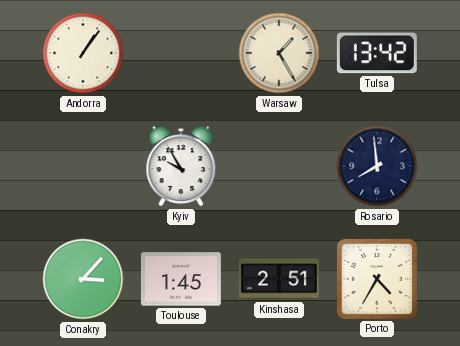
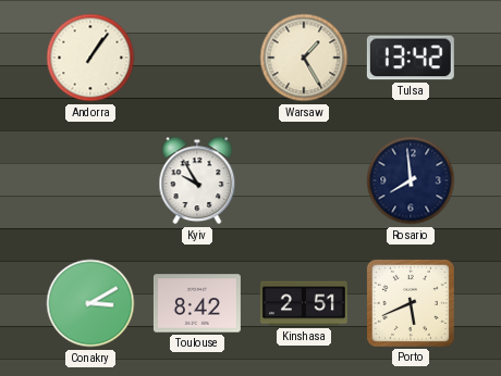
Conakry: 3:07 -> 3:10
Toulouse: 1:45 -> 8:42
Porto: 4:35 -> 5:41
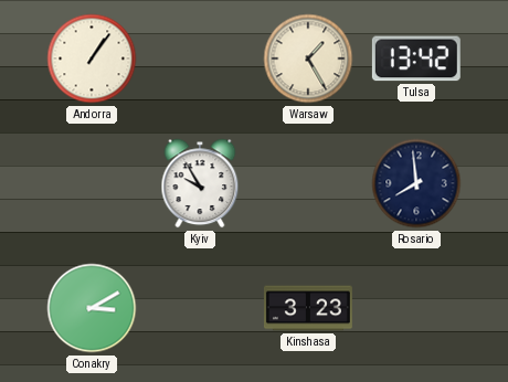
Toulouse: 8:42 -> none
Kinshasa: 2:51 -> 3:23
Porto: 5:41 -> none
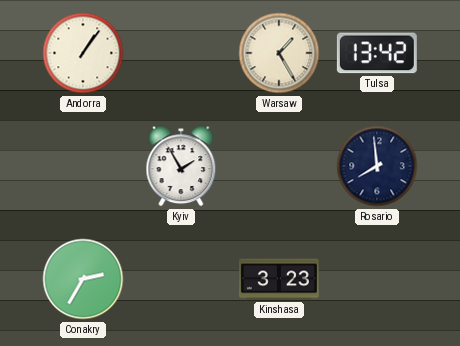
Kyiv: 9:55 -> 1:55
Conakry: 3:10 -> 2:35
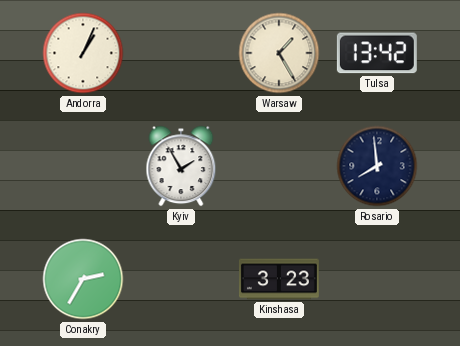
Andorra: 1:06 -> 1:04
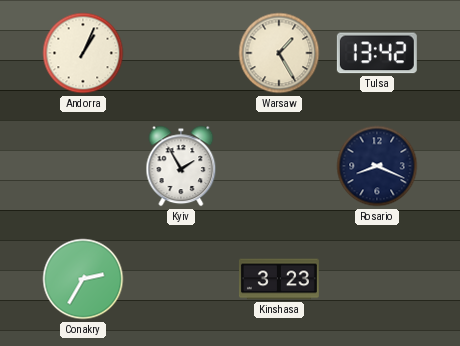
Rosario: 7:59 -> 8:19
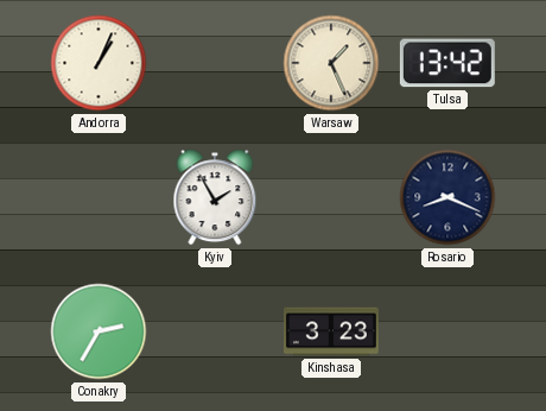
Warsaw: 1:25 -> 1:26
